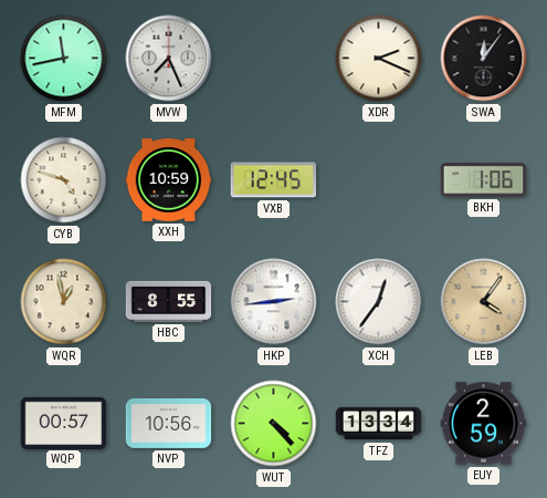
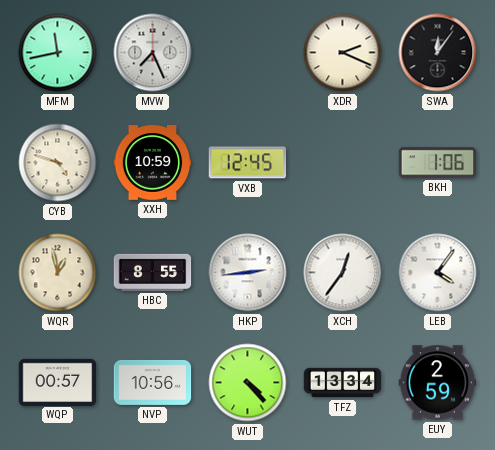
LEB dial: champagne -> white
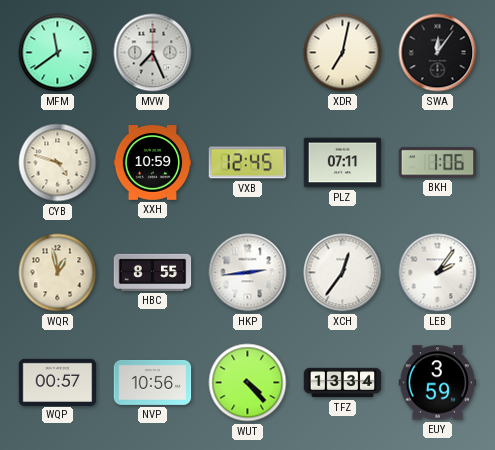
MFM: 11:43 -> 11:39
XDR: 2:19 -> 7:02
PLZ: none -> 07:11
LEB: 4:06 -> 2:06
EUY: 2:59 -> 3:59
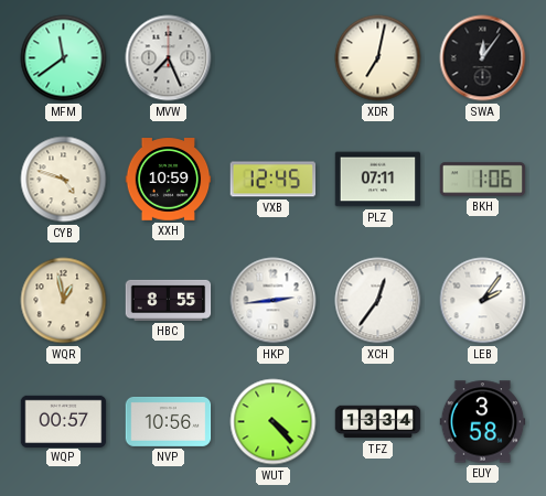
EUY: 3:59 -> 3:58
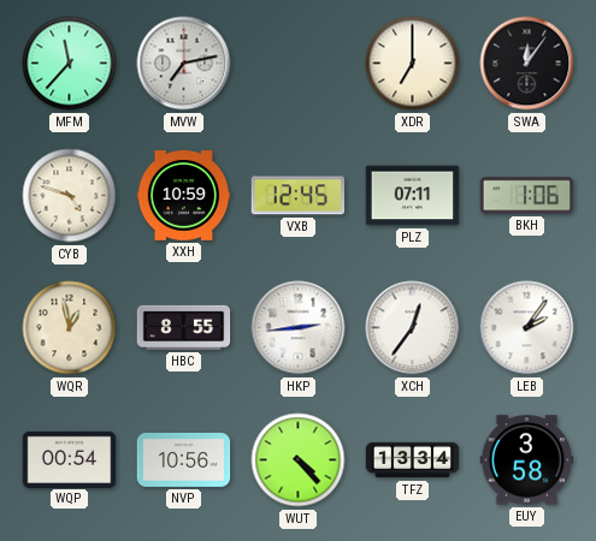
MFM: 11:39 -> 11:37
MVW: 7:26 -> 7:13
XDR: 7:02 -> 7:00
WQP: 00:57 -> 00:54
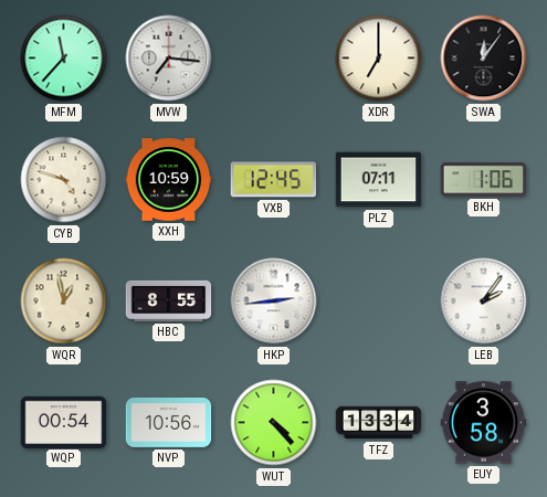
MVW: 7:13 -> 7:16
XCH: 12:36 -> none
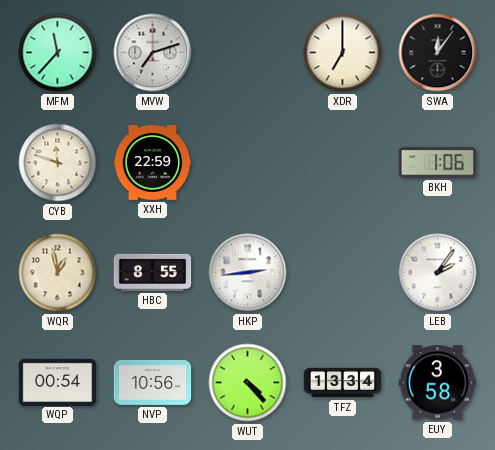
MVW: 7:16 -> 7:12
CYB: 4:48 -> 11:48
XXH: 10:59 -> 22:59
VXB: 12:45 -> none
PLZ: 07:11 -> none
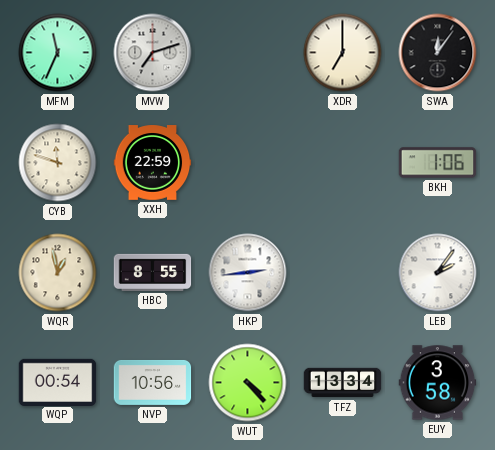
MFM: 11:37 -> 11:34
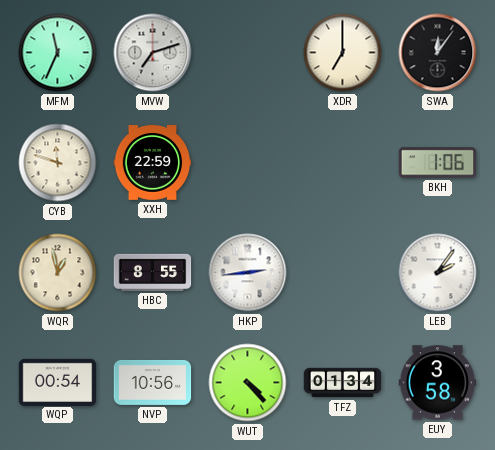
TFZ: 13:34 -> 01:34
